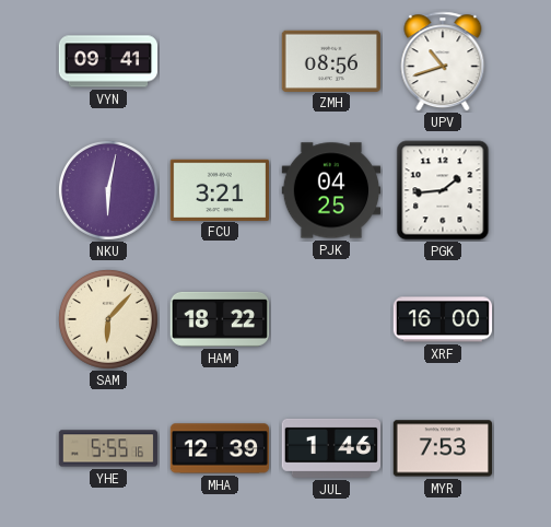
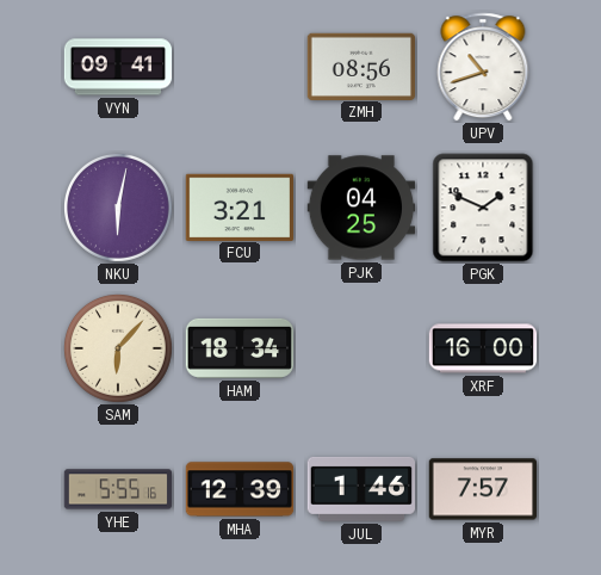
PGK: 1:44 -> 1:49
HAM: 18:22 -> 18:34
MYR: 7:53 -> 7:57
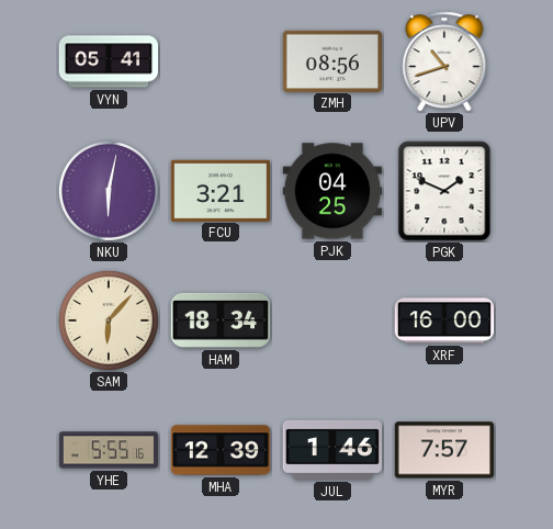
VYN: 09:41 -> 05:41
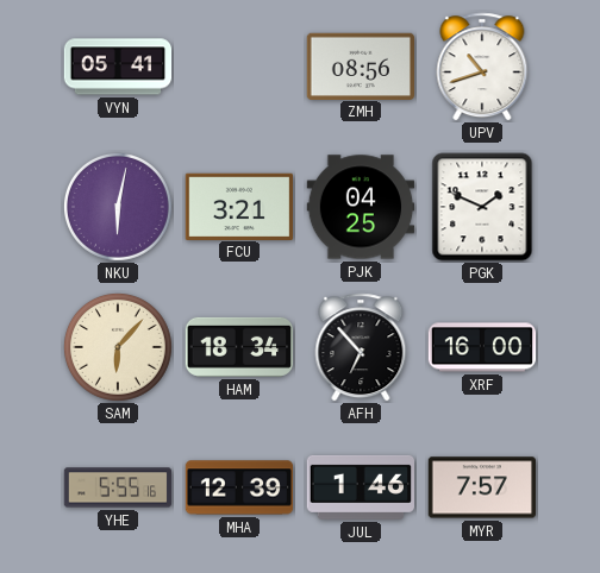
AFH: none -> 6:53
